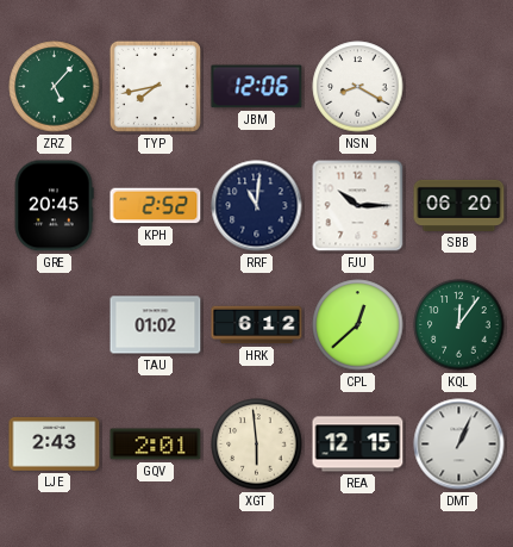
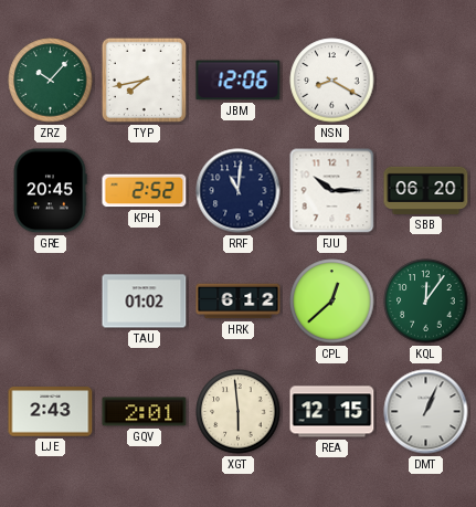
ZRZ: 5:07 -> 10:07
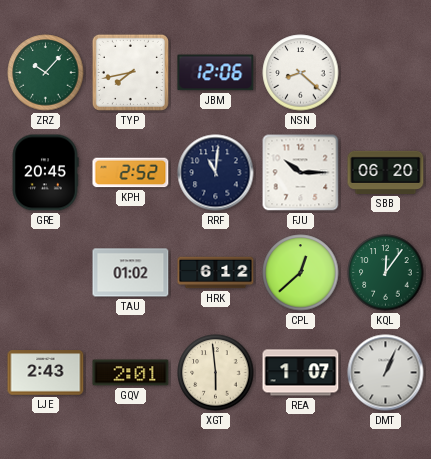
NSN: 8:20 -> 8:22
REA: 12:15 -> 1:07
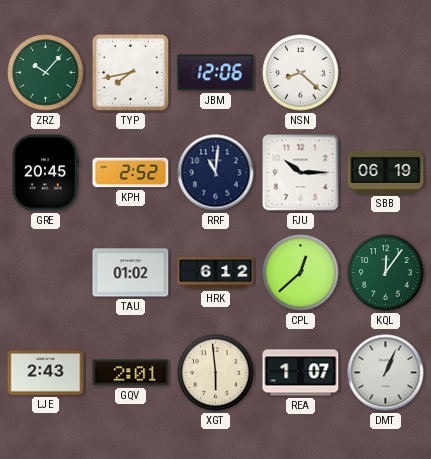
SBB: 06:20 -> 06:19
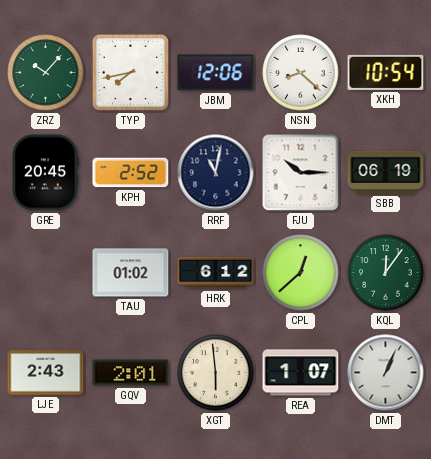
XKH: none -> 10:54
RRF: 11:01 -> 11:02
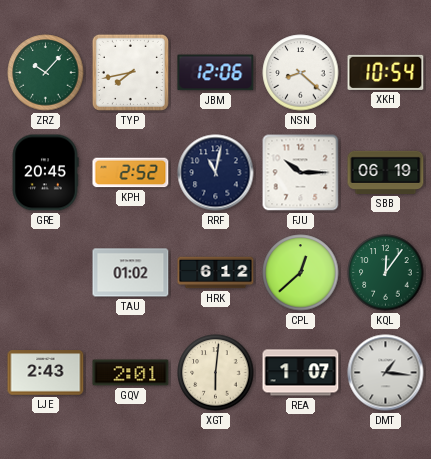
XGT: 5:59 -> 6:01
DMT: 1:04 -> 1:16
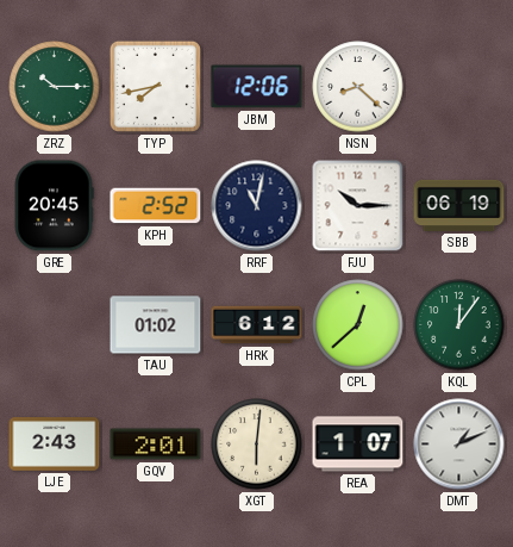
ZRZ: 10:07 -> 10:15
XKH: 10:54 -> none
DMT: 1:16 -> 1:11
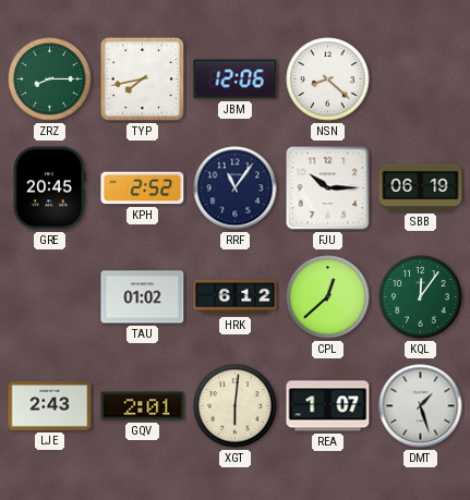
ZRZ: 10:15 -> 8:15
RRF: 11:02 -> 11:06
DMT: 1:11 -> 1:27
